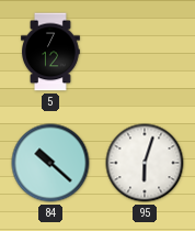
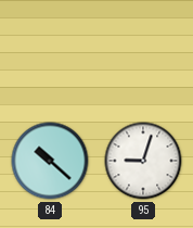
5: 7:12 -> none
95: 6:03 -> 9:03
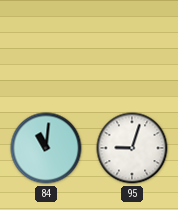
84: 10:22 -> 11:01
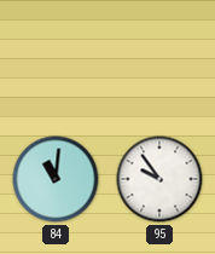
95: 9:03 -> 9:54
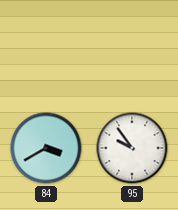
84: 11:01 -> 3:40
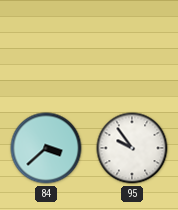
84: 3:40 -> 3:38
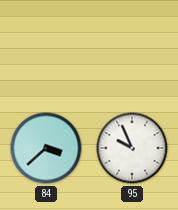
95: 9:54 -> 9:56
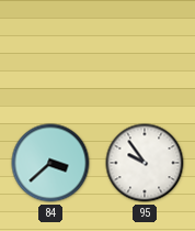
95: 9:56 -> 9:54
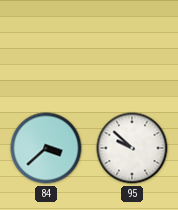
95: 9:54 -> 9:52
